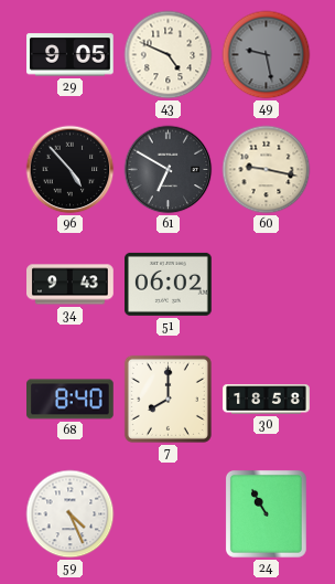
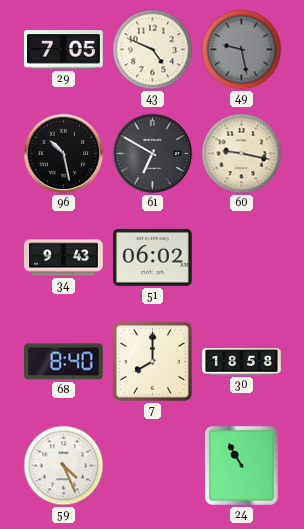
29: 9:05 -> 7:05
96: 4:53 -> 10:28
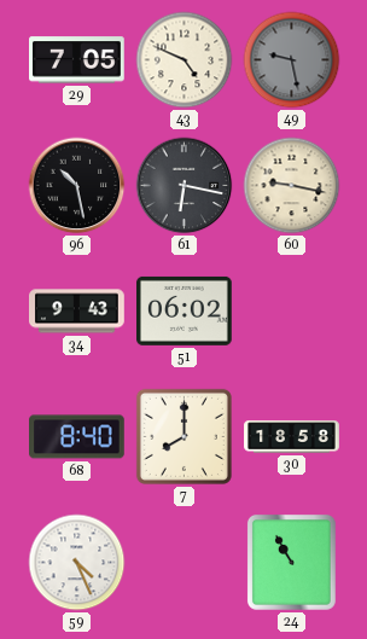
61: 6:50 -> 6:17
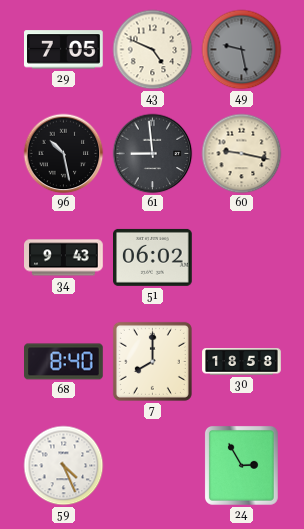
61: 6:17 -> 8:59
24: 10:55 -> 2:55
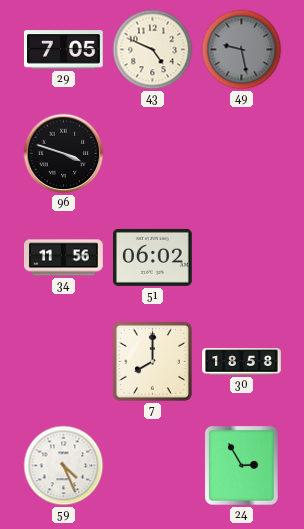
96: 10:28 -> 3:48
61: 8:59 -> none
60: 9:17 -> none
34: 9:43 -> 11:56
68: 8:40 -> none
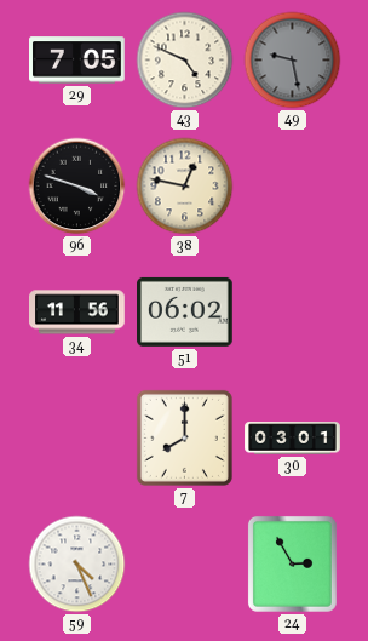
38: none -> 12:47
30: 18:58 -> 03:01
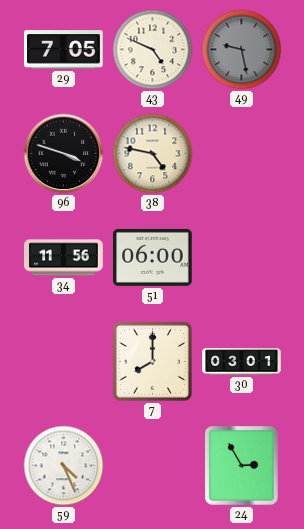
38: 12:47 -> 4:47
51: 06:02 -> 06:00
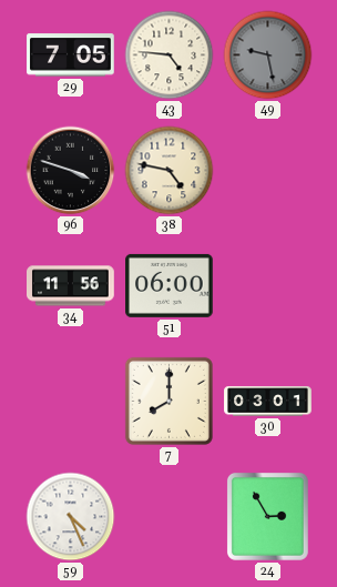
43: 4:49 -> 4:46
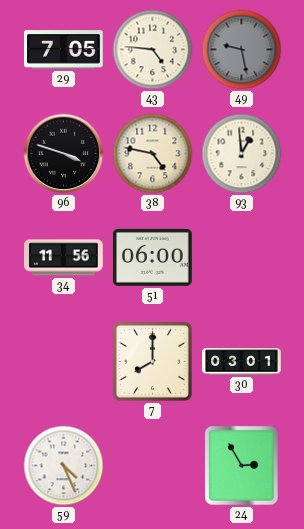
93: none -> 12:59
